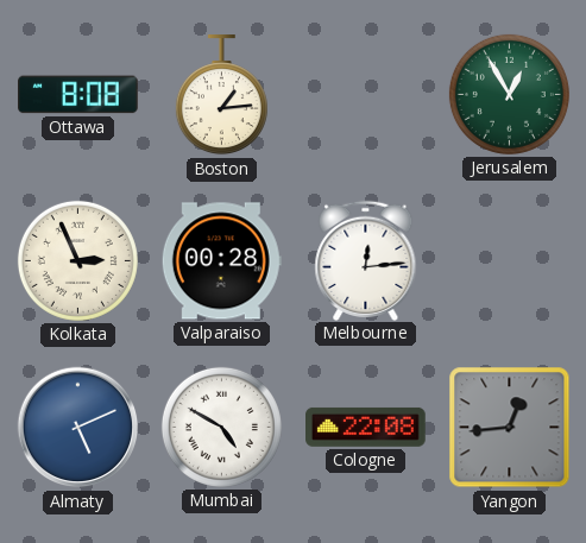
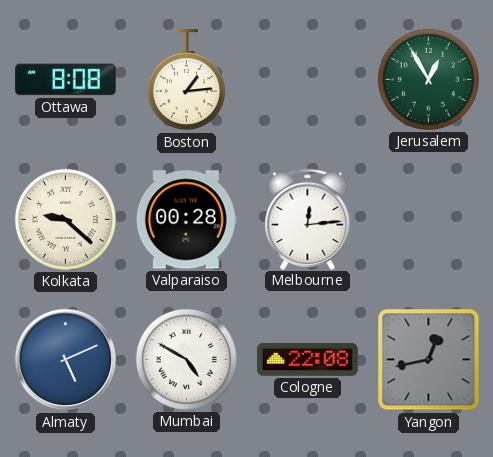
Kolkata: 2:56 -> 9:22
Yangon: 12:44 -> 12:43
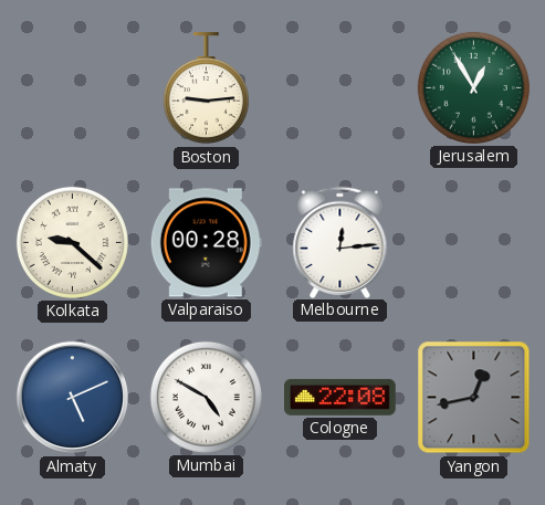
Ottawa: 8:08 -> none
Boston: 1:14 -> 9:14
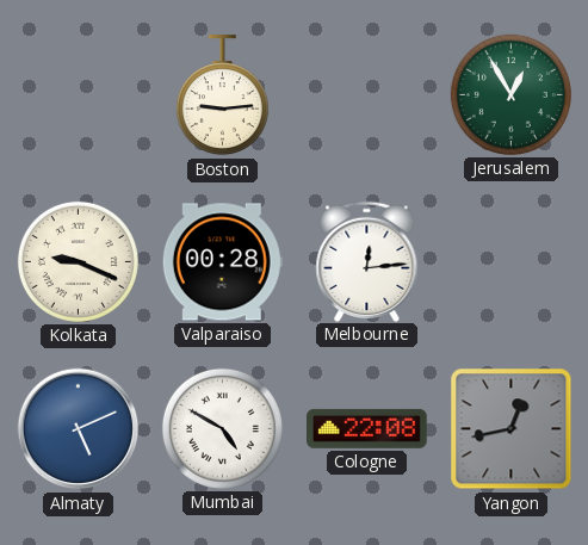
Kolkata: 9:22 -> 9:19
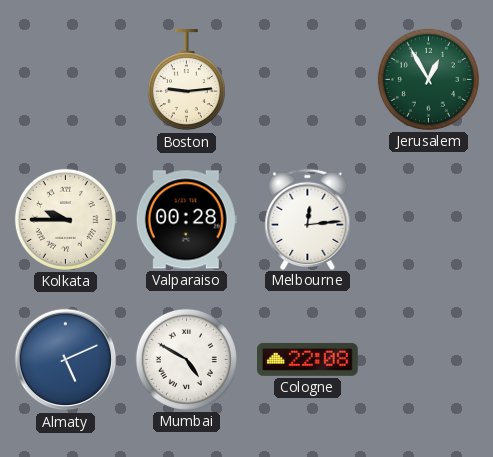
Kolkata: 9:19 -> 9:45
Yangon: 12:43 -> none
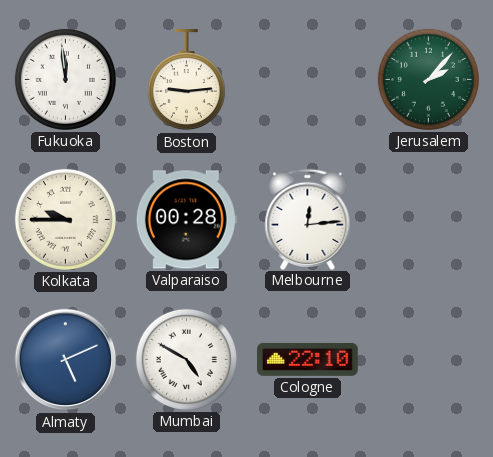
Fukuoka: none -> 11:59
Jerusalem: 12:55 -> 2:07
Cologne: 22:08 -> 22:10
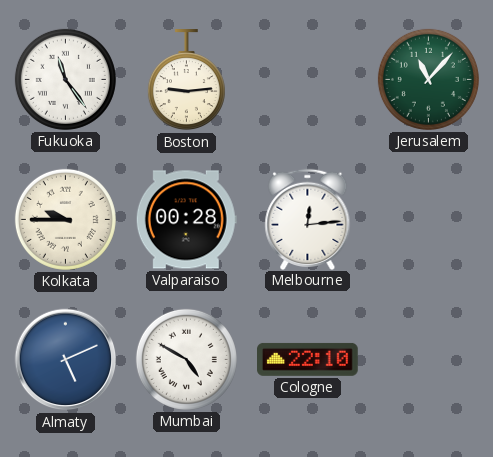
Fukuoka: 11:59 -> 11:24
Jerusalem: 2:07 -> 11:07
